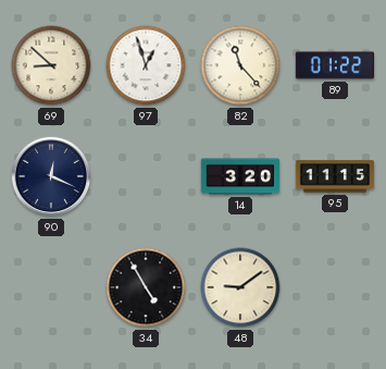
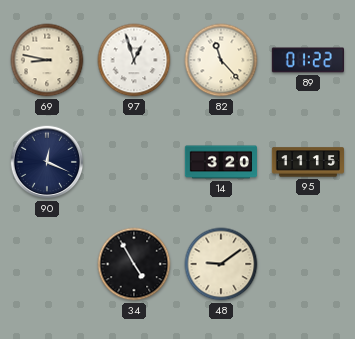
69: 8:52 -> 8:47
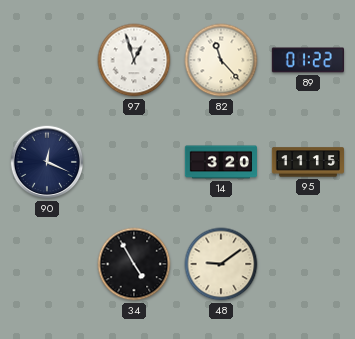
69: 8:47 -> none
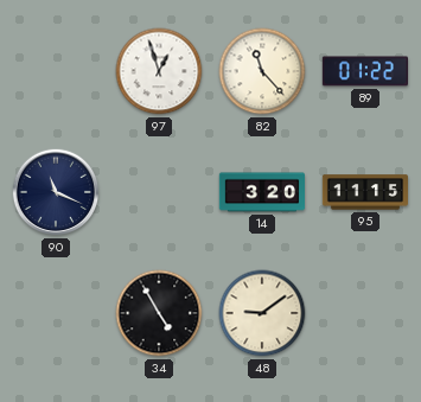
90: 12:19 -> 11:19
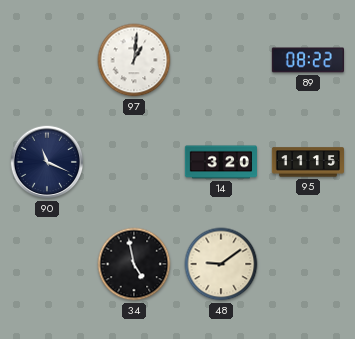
97: 12:57 -> 1:01
82: 11:23 -> none
89: 01:22 -> 08:22
34: 4:55 -> 4:58
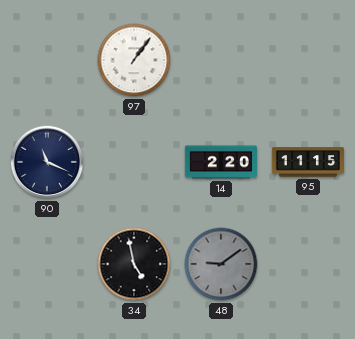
97: 1:01 -> 1:06
89: 08:22 -> none
14: 3:20 -> 2:20
48 dial: cream -> grey
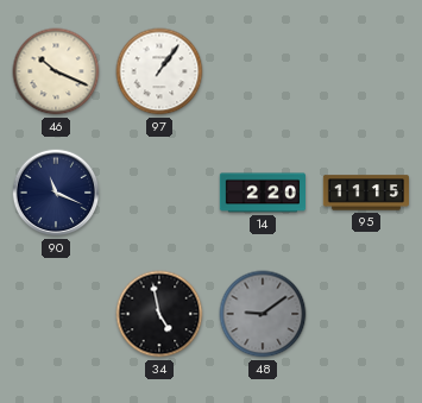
46: none -> 10:19
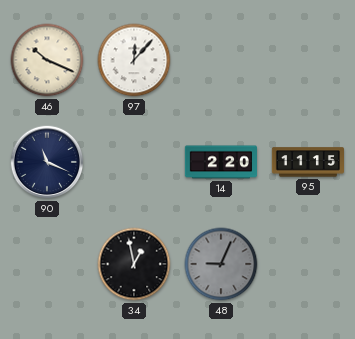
97: 1:06 -> 12:07
34: 4:58 -> 12:58
48: 9:09 -> 9:04
